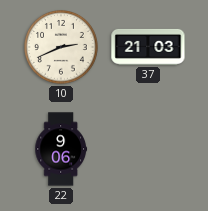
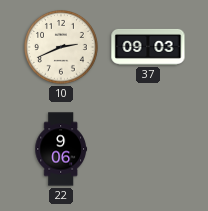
37: 21:03 -> 09:03
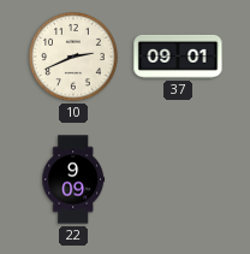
37: 09:03 -> 09:01
22: 9:06 -> 9:09
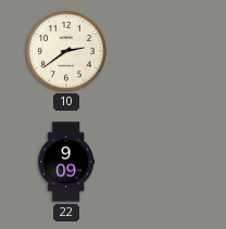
10: 2:41 -> 2:39
37: 09:01 -> none
